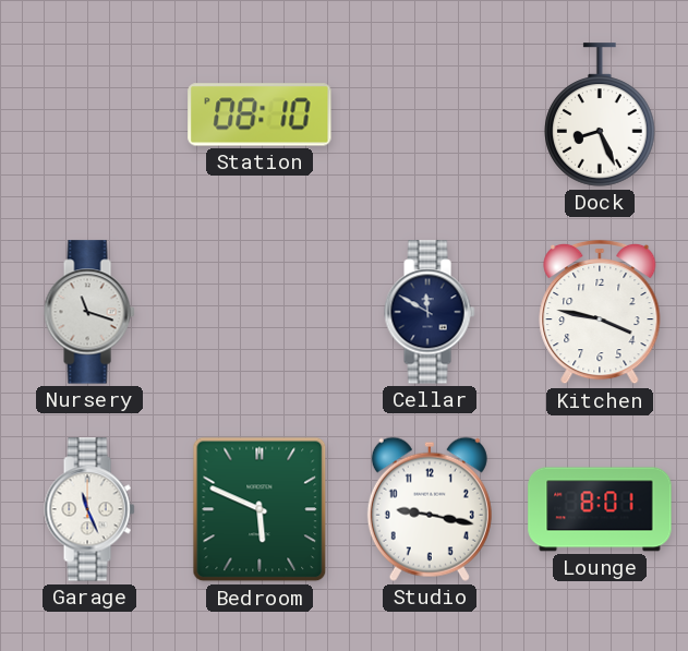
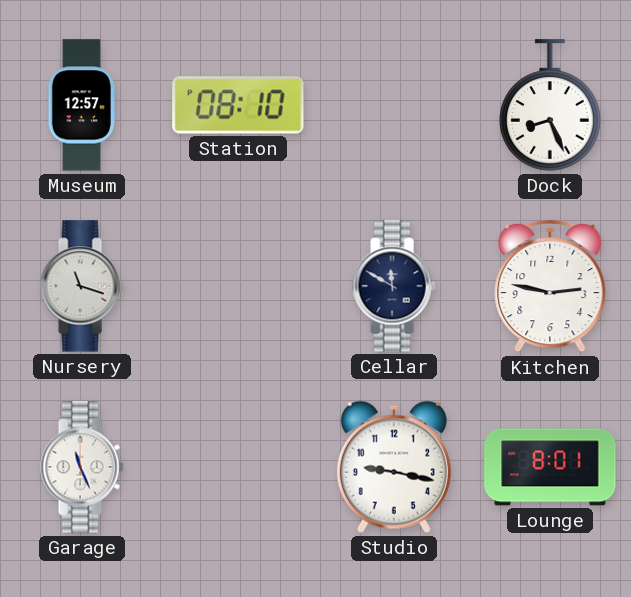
Museum: none -> 12:57
Kitchen: 3:47 -> 2:47
Bedroom: 5:49 -> none
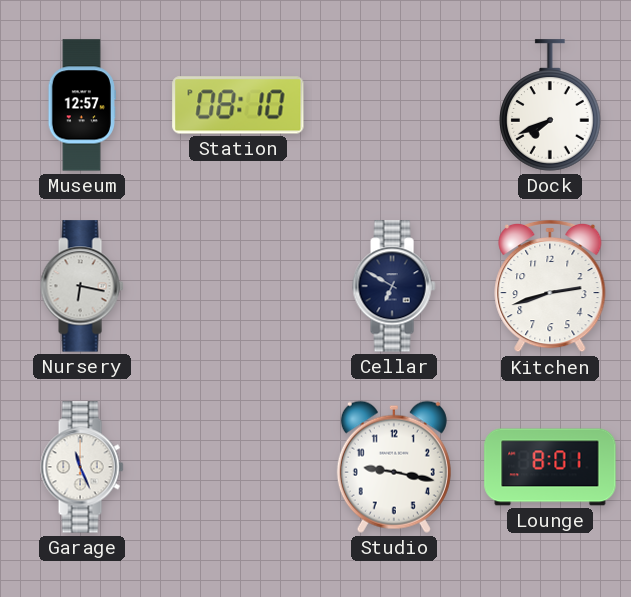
Dock: 8:26 -> 7:41
Nursery: 11:18 -> 6:17
Cellar: 11:50 -> 6:50
Kitchen: 2:47 -> 2:42
